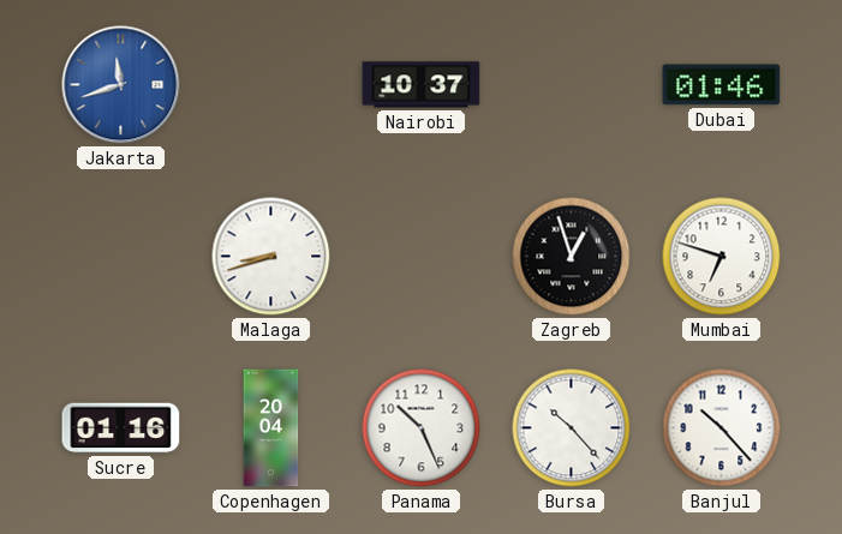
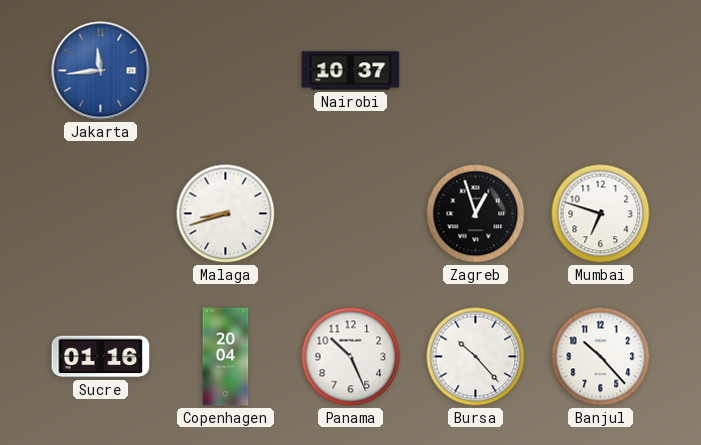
Jakarta: 11:42 -> 11:44
Dubai: 01:46 -> none
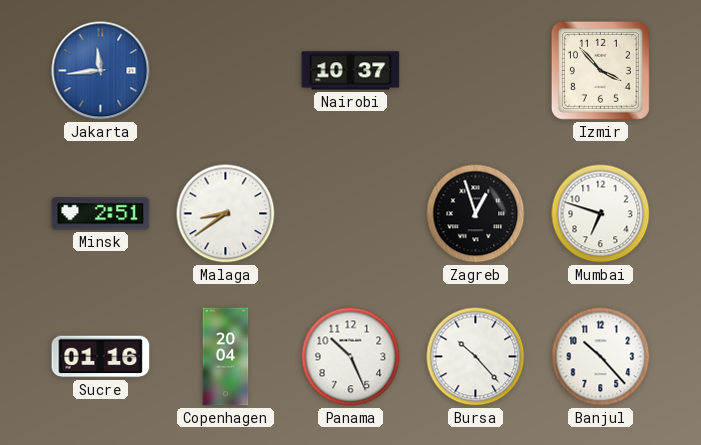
Izmir: none -> 3:53
Minsk: none -> 2:51
Malaga: 8:42 -> 8:39
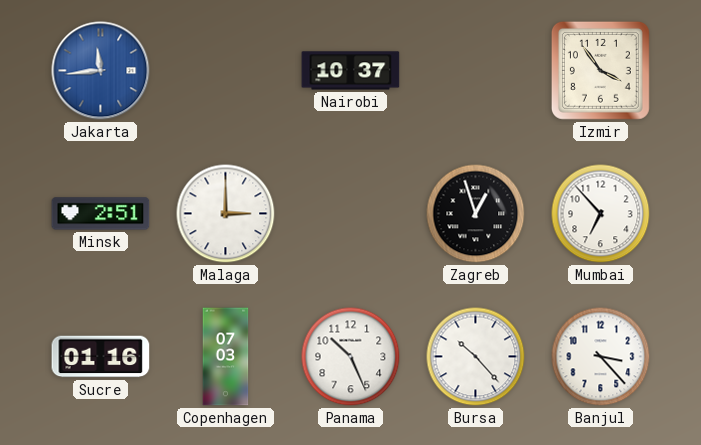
Izmir: 3:53 -> 3:54
Malaga: 8:39 -> 3:00
Mumbai: 6:48 -> 6:53
Copenhagen: 20:04 -> 07:03
Banjul: 10:23 -> 3:23
